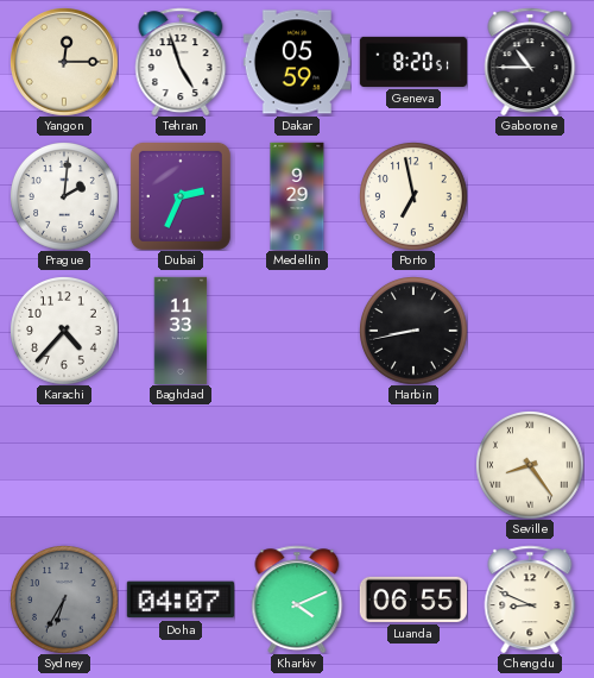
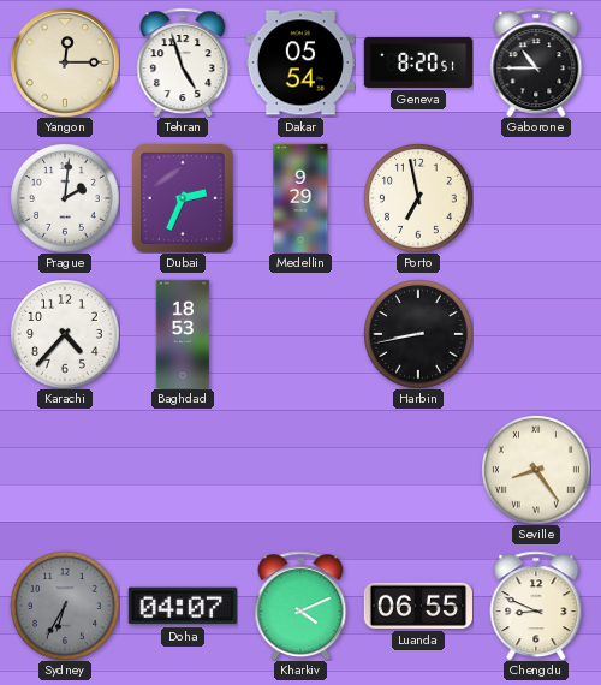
Dakar: 05:59 -> 05:54
Baghdad: 11:33 -> 18:53
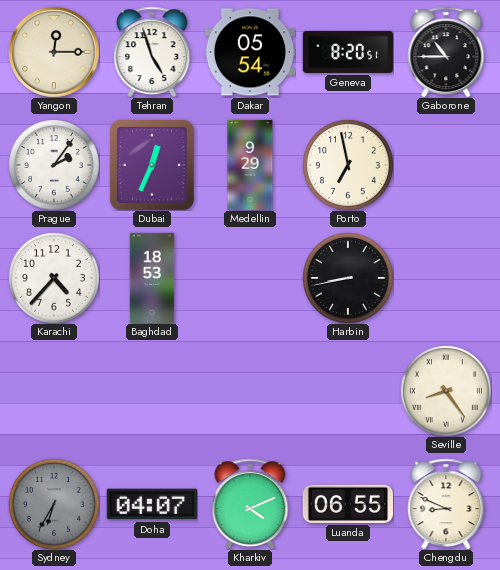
Prague: 2:01 -> 2:06
Dubai: 2:34 -> 12:34
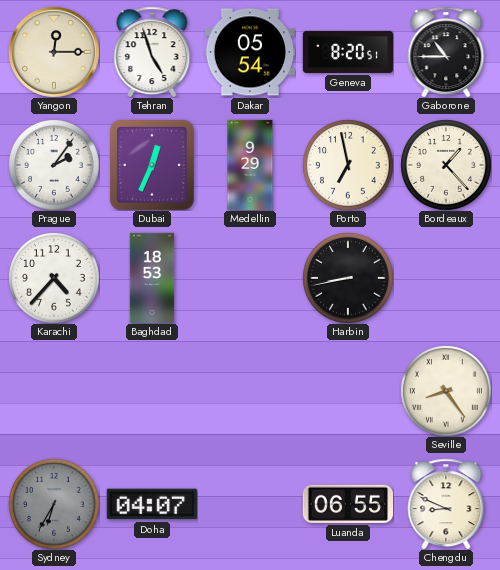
Bordeaux: none -> 1:23
Kharkiv: 4:11 -> none
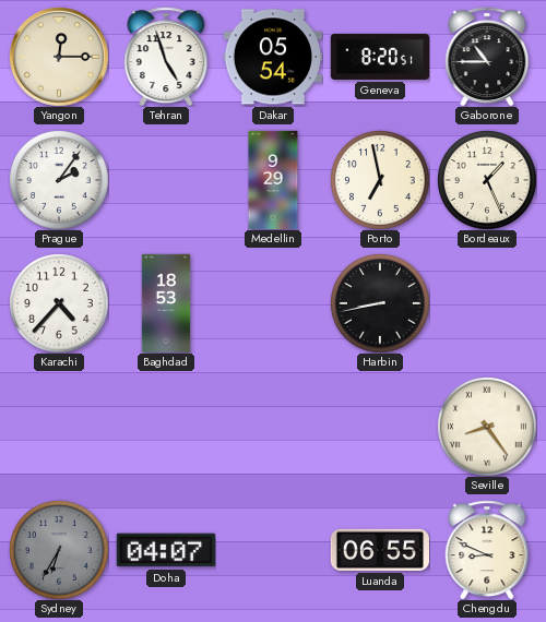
Dubai: 12:34 -> none
Bordeaux: 1:23 -> 1:26
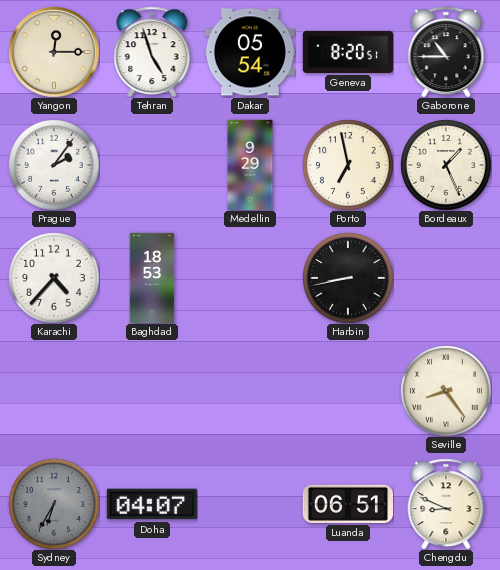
Luanda: 06:55 -> 06:51
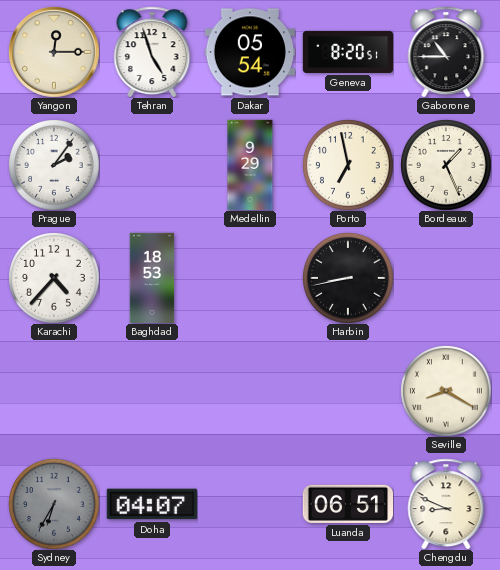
Seville: 8:24 -> 8:20
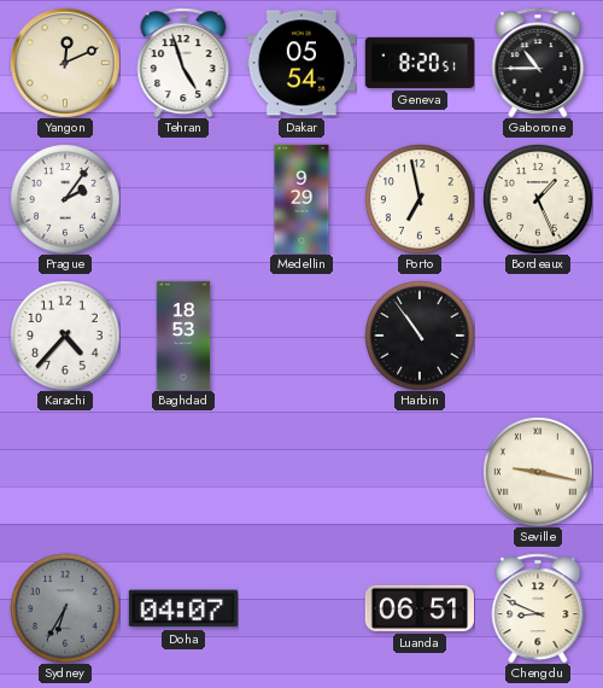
Yangon: 12:15 -> 12:11
Harbin: 8:43 -> 10:54
Seville: 8:20 -> 9:17
